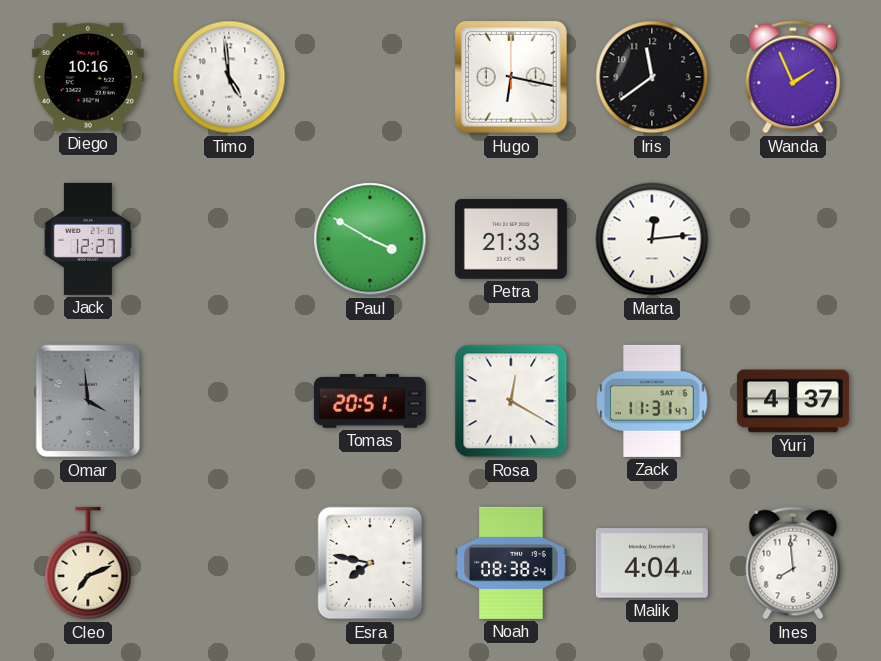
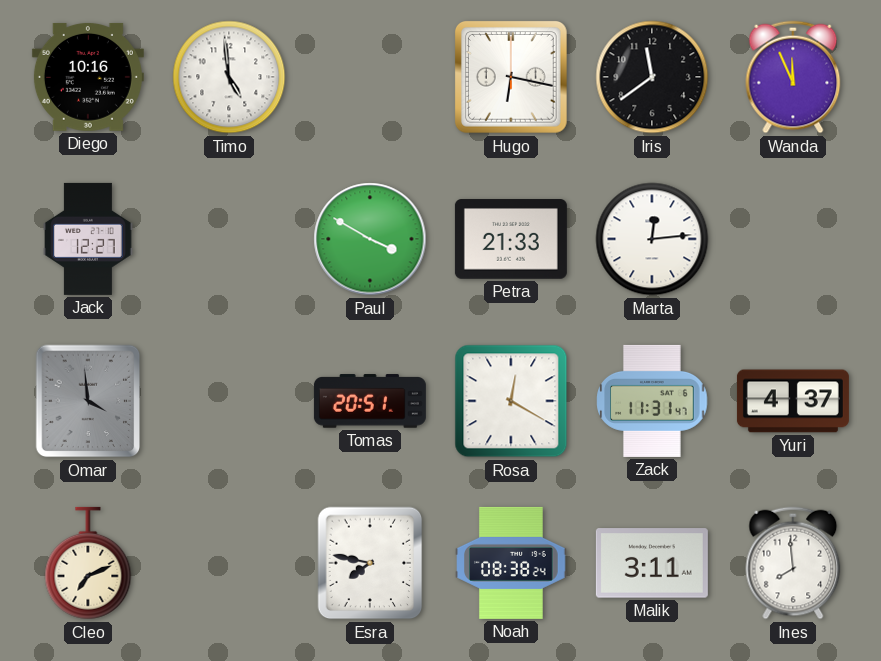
Wanda: 1:56 -> 11:56
Malik: 4:04 -> 3:11
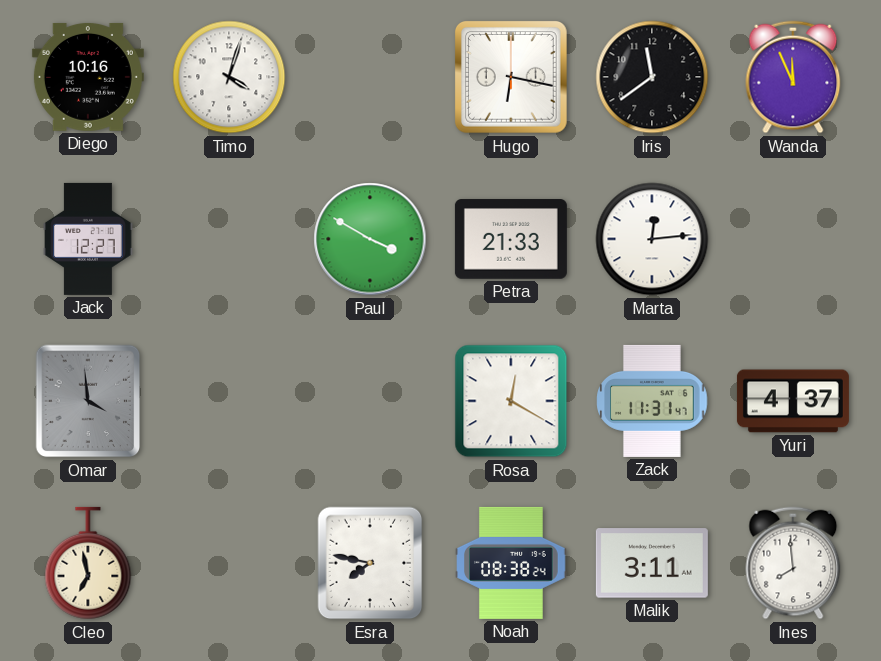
Timo: 4:59 -> 4:03
Tomas: 20:51 -> none
Cleo: 7:11 -> 6:58
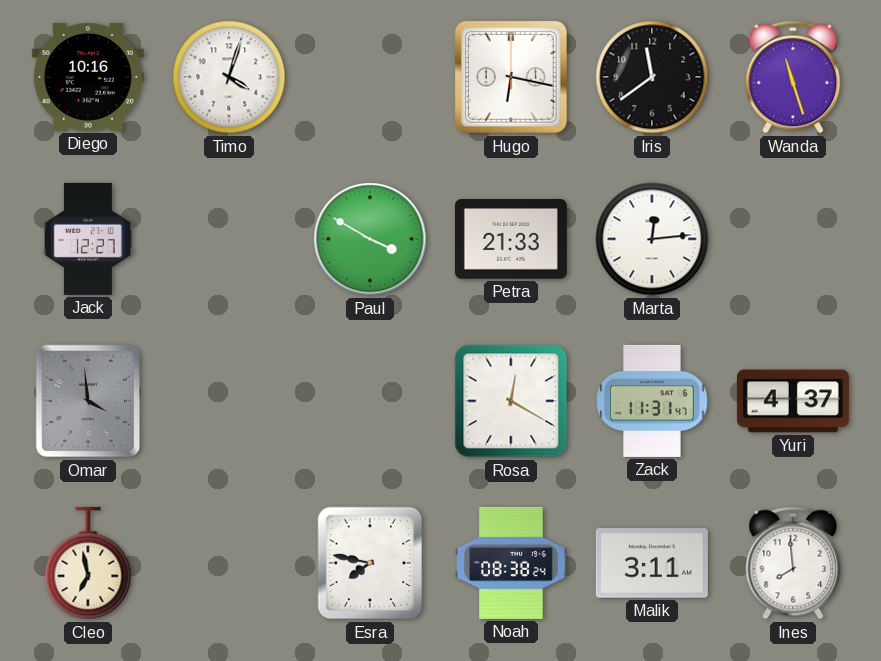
Wanda: 11:56 -> 11:27
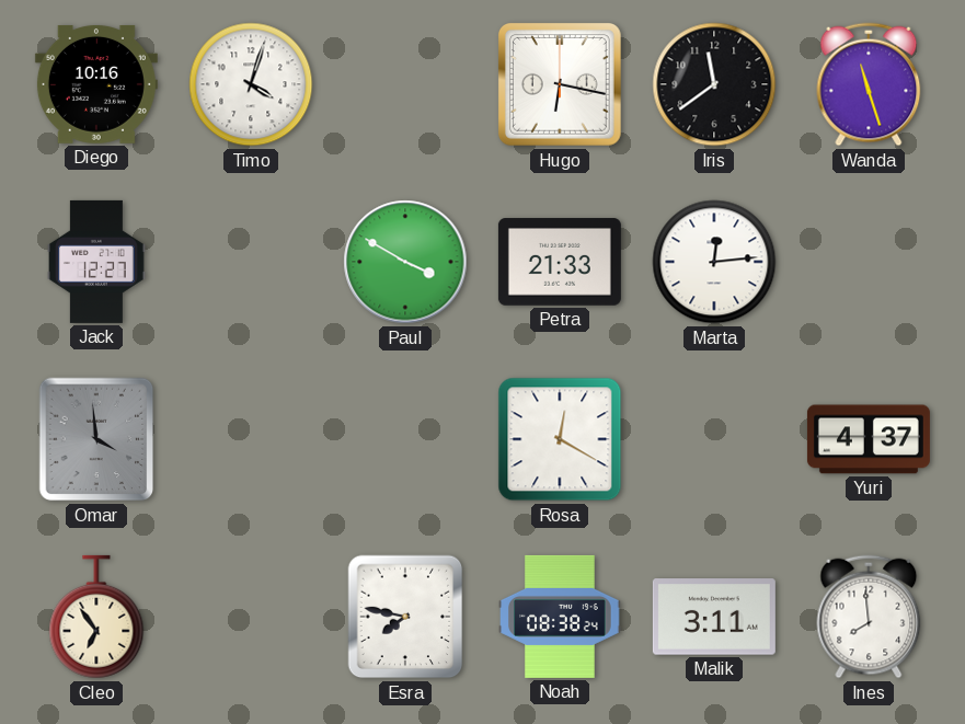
Zack: 11:31 -> none
Cleo: 6:58 -> 6:54
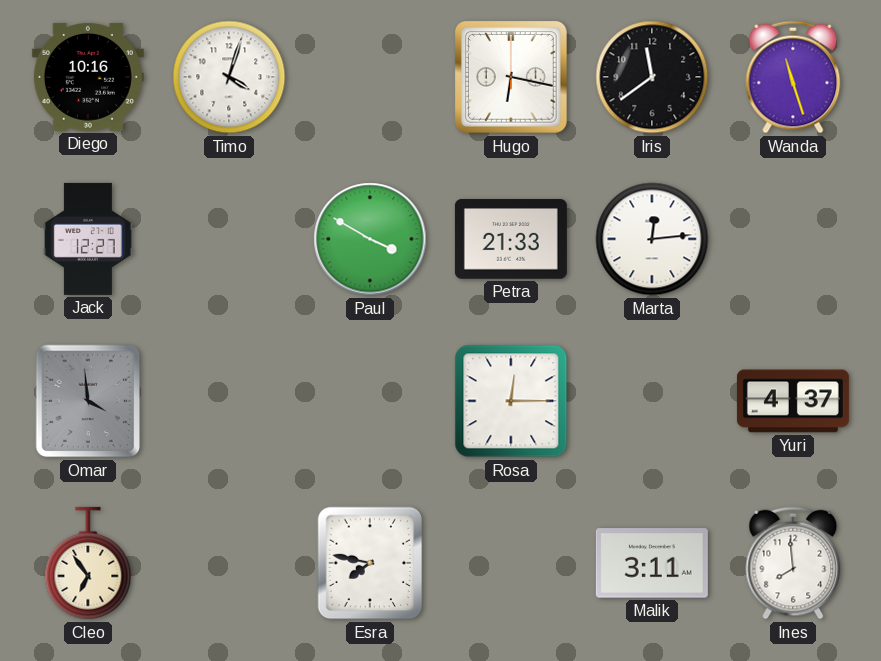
Rosa: 12:20 -> 12:15
Noah: 08:38 -> none
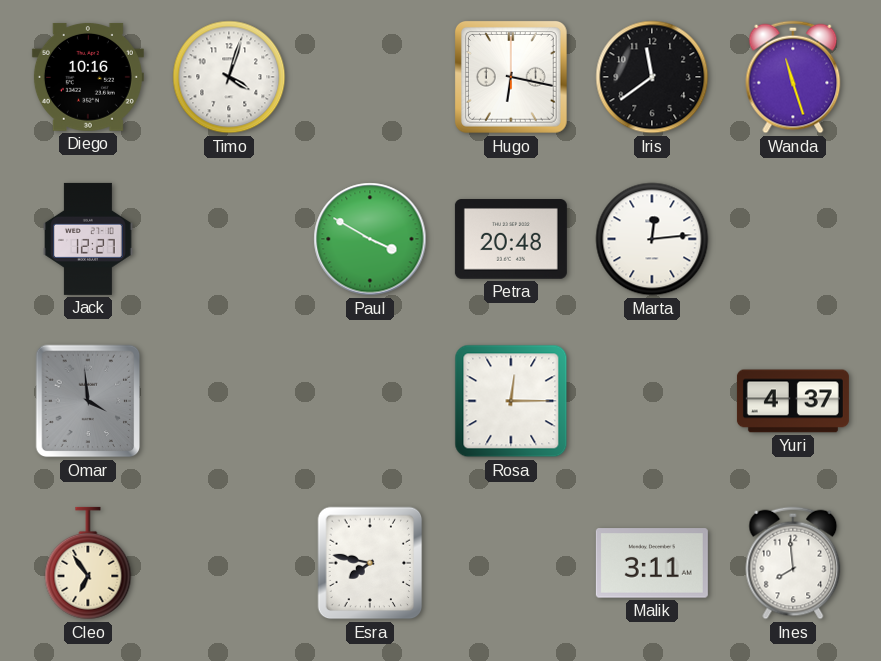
Petra: 21:33 -> 20:48
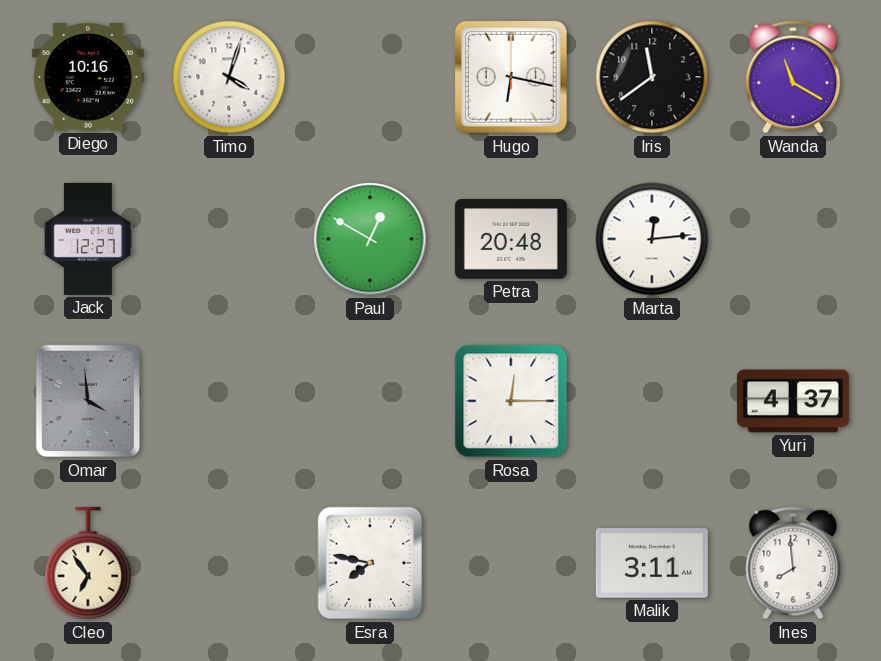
Wanda: 11:27 -> 11:20
Paul: 3:50 -> 12:50
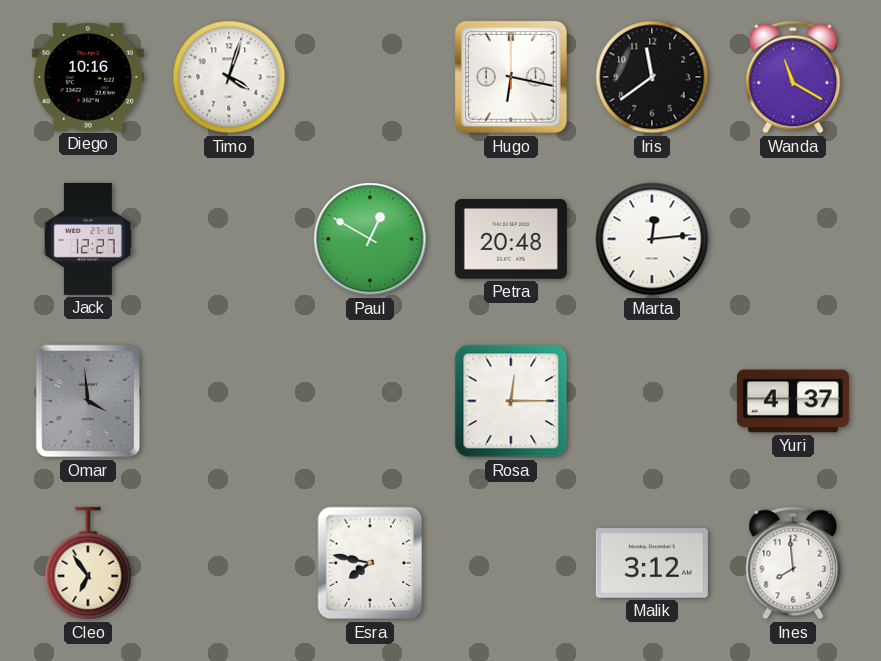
Malik: 3:11 -> 3:12
